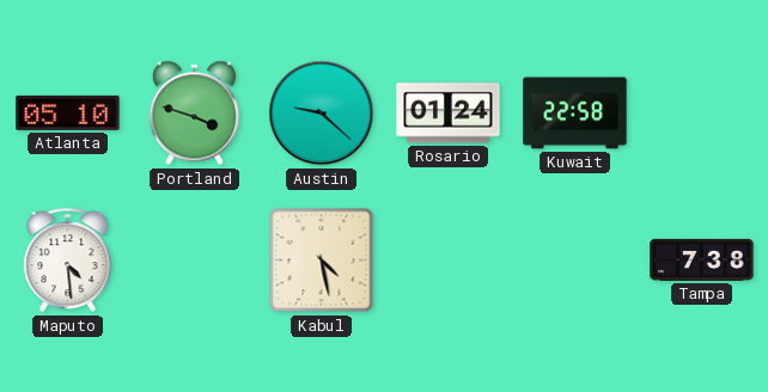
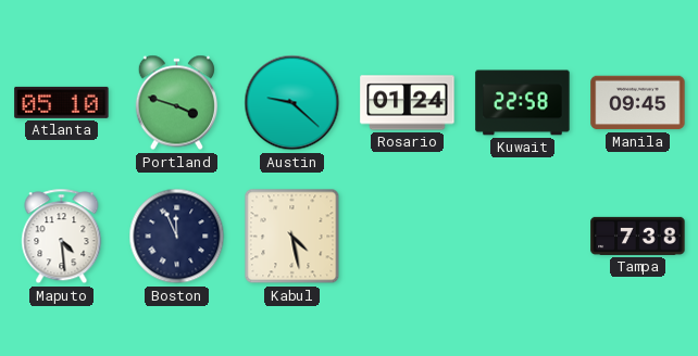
Manila: none -> 09:45
Boston: none -> 11:56
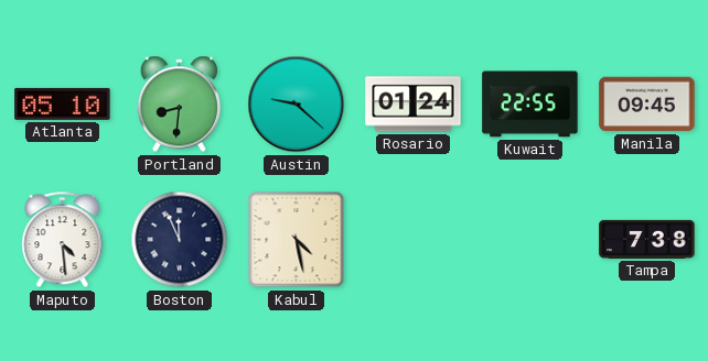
Portland: 3:48 -> 8:31
Kuwait: 22:58 -> 22:55
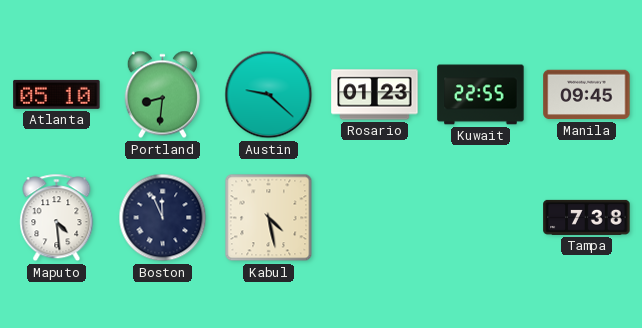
Rosario: 01:24 -> 01:23
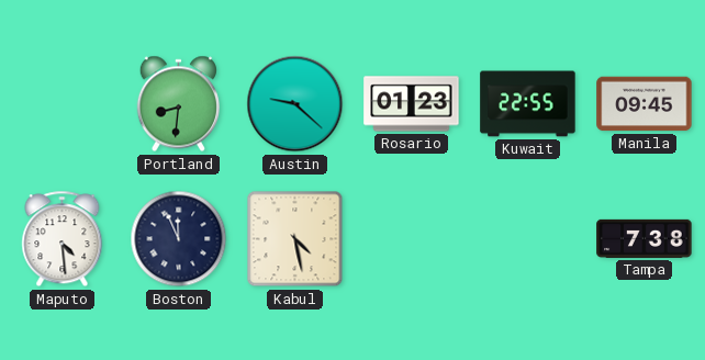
Atlanta: 05:10 -> none
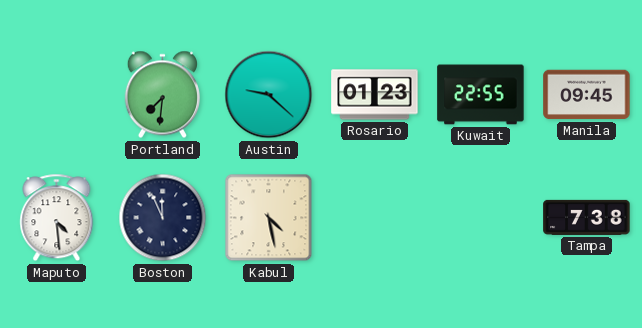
Portland: 8:31 -> 7:31
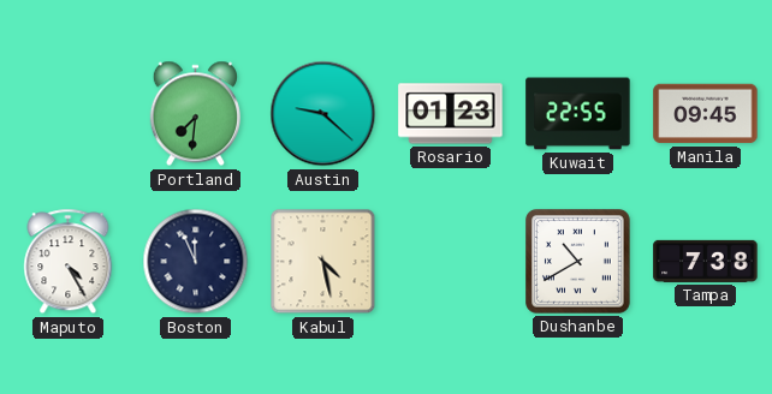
Maputo: 4:29 -> 4:25
Dushanbe: none -> 10:40
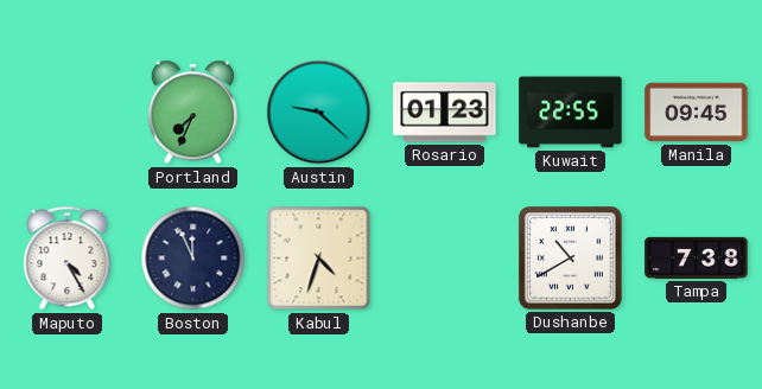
Portland: 7:31 -> 7:34
Kabul: 4:28 -> 4:33
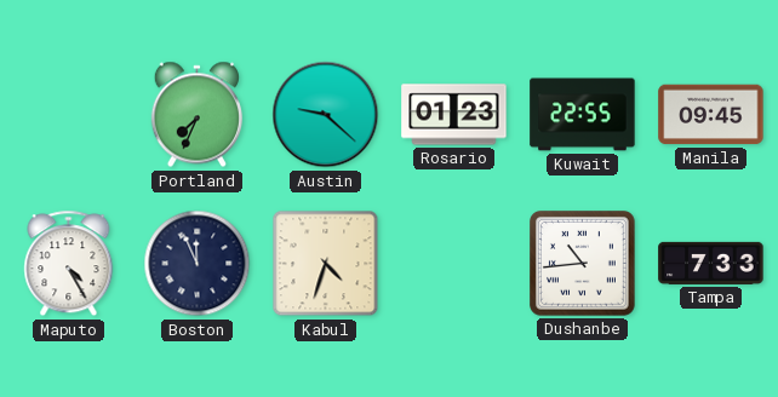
Dushanbe: 10:40 -> 10:44
Tampa: 7:38 -> 7:33
